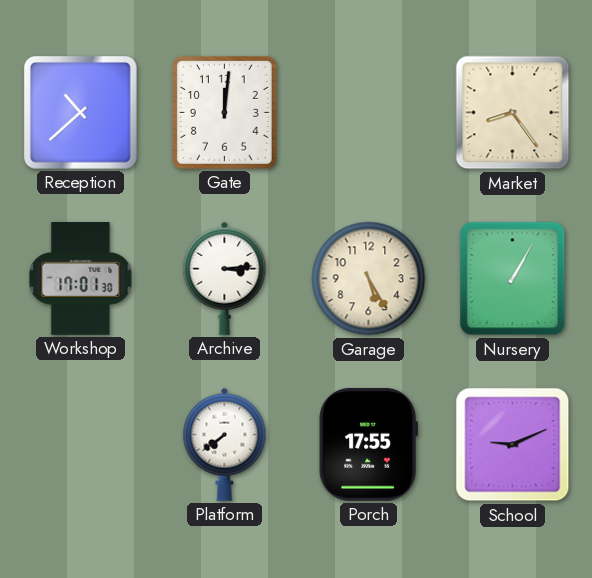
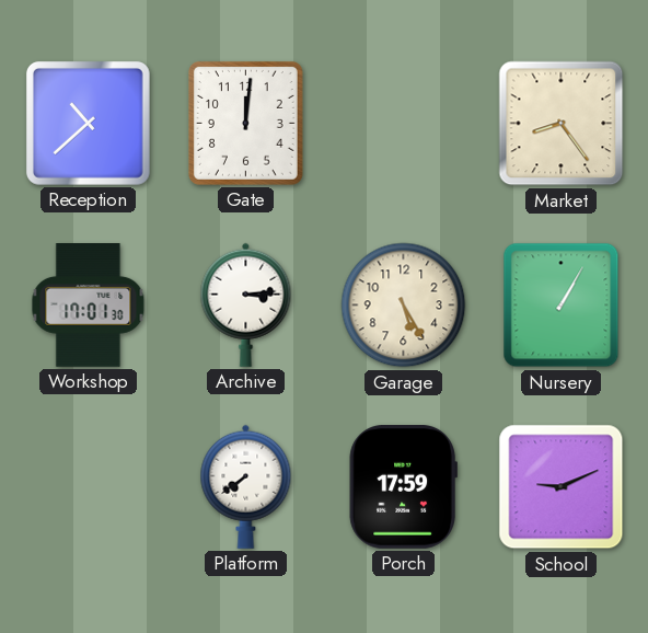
Porch: 17:55 -> 17:59
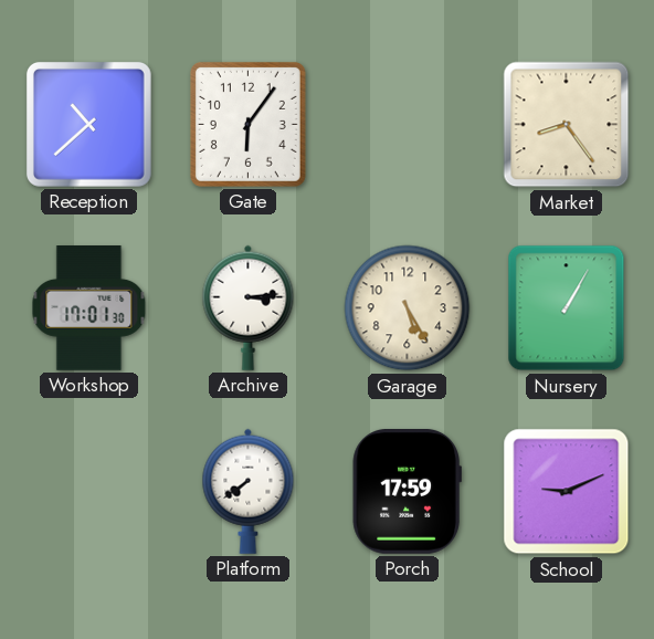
Gate: 12:01 -> 6:06
